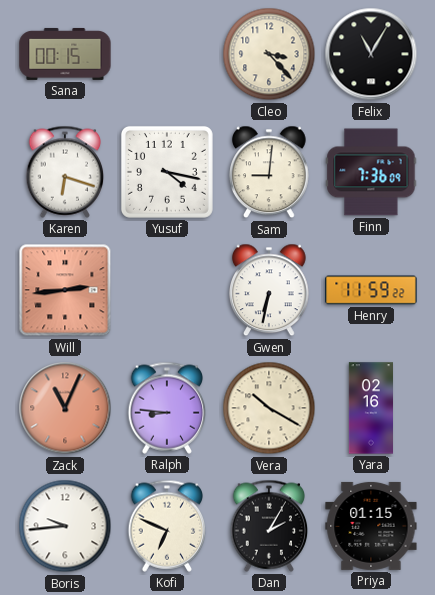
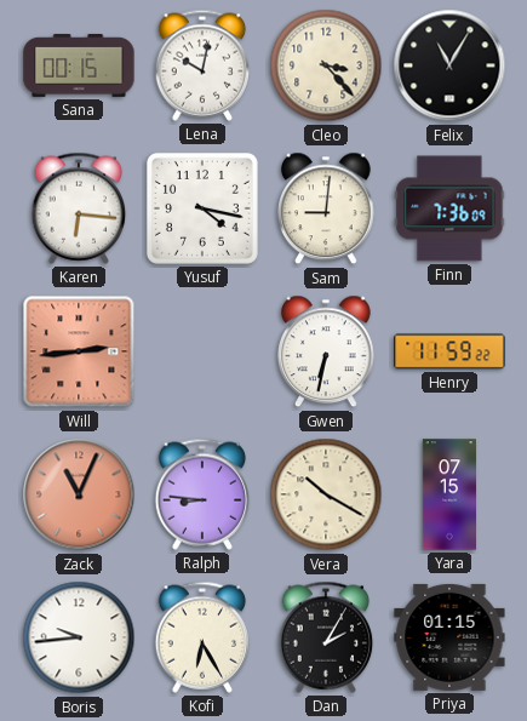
Lena: none -> 10:02
Karen: 6:18 -> 6:16
Yara: 02:16 -> 07:15
Kofi: 6:49 -> 6:25
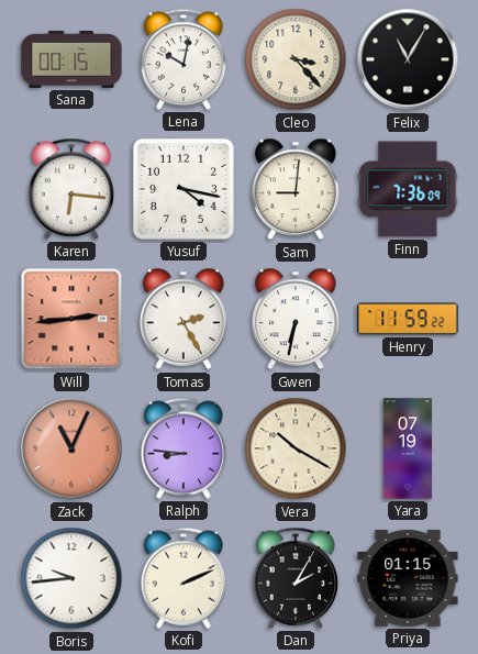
Tomas: none -> 2:25
Yara: 07:15 -> 07:19
Kofi: 6:25 -> 2:11
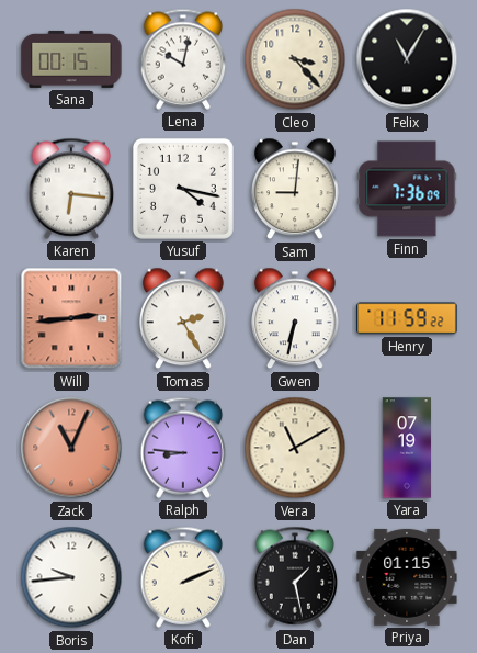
Vera: 10:20 -> 11:10
Dan: 2:05 -> 1:28
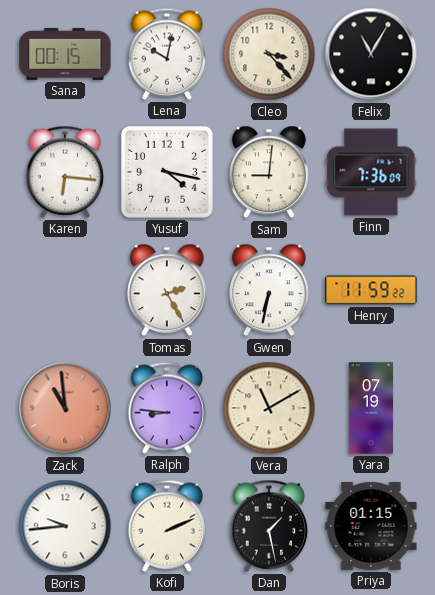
Will: 2:44 -> none
Zack: 11:04 -> 10:59
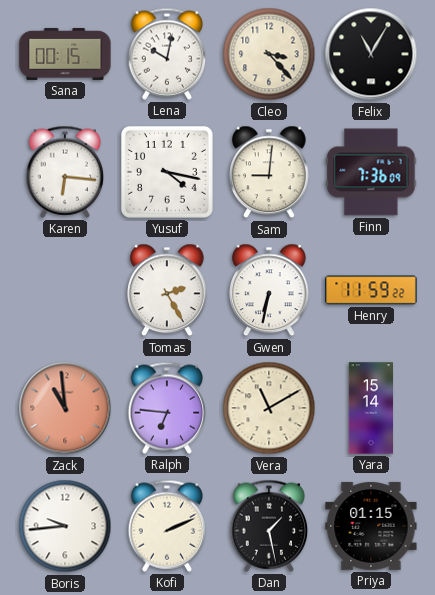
Ralph: 8:46 -> 6:46
Yara: 07:19 -> 15:14
